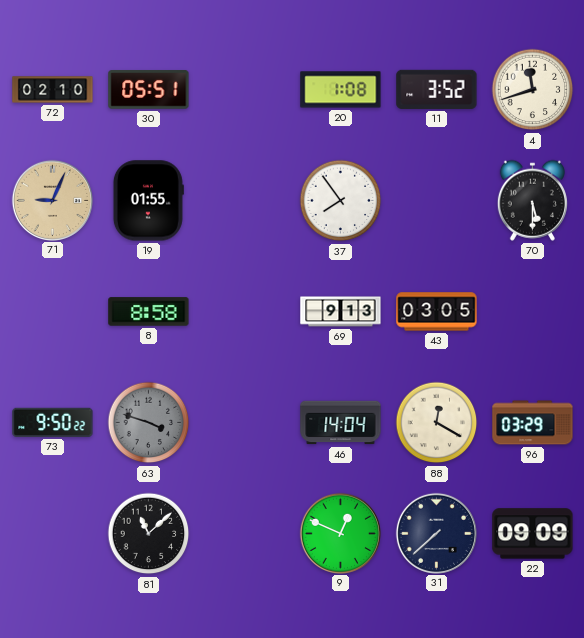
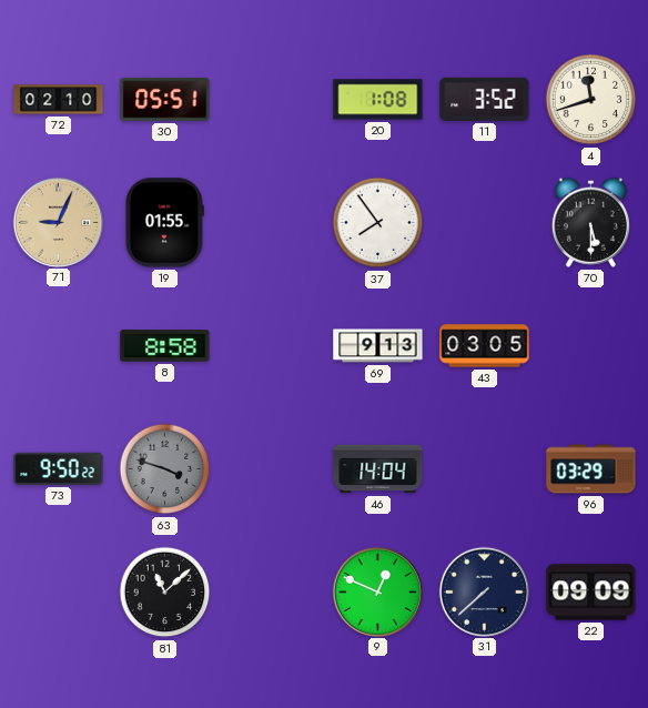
88: 12:20 -> none
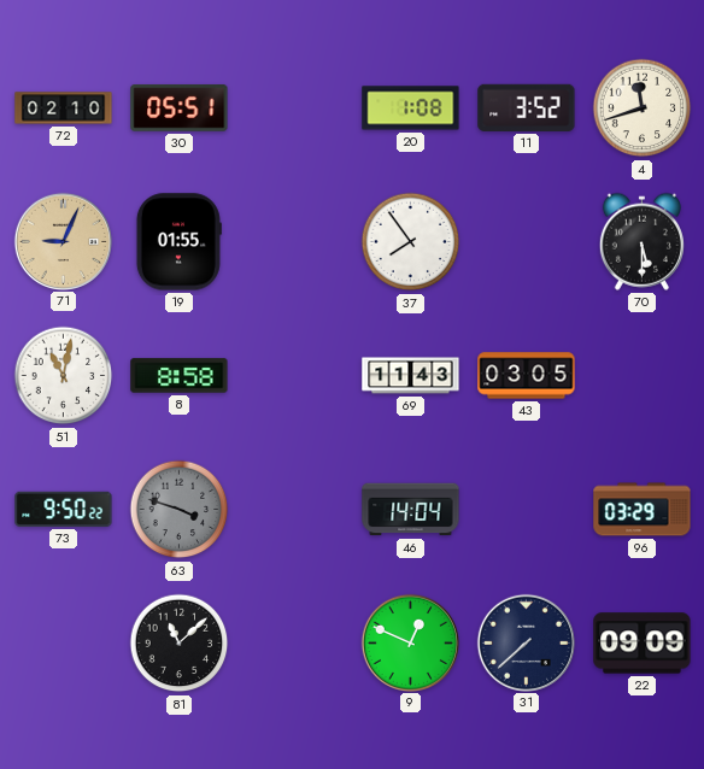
51: none -> 11:02
69: 9:13 -> 11:43
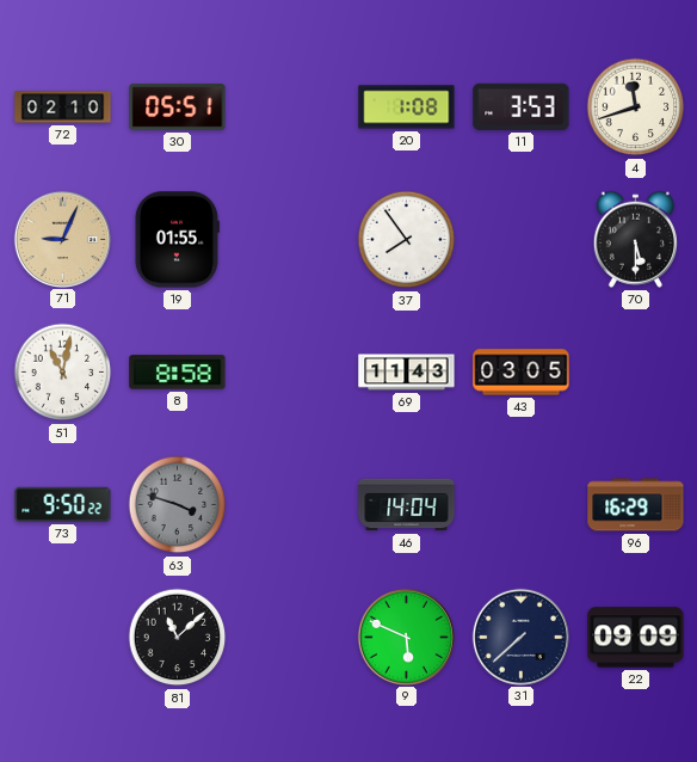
11: 3:52 -> 3:53
96: 03:29 -> 16:29
9: 12:49 -> 5:49
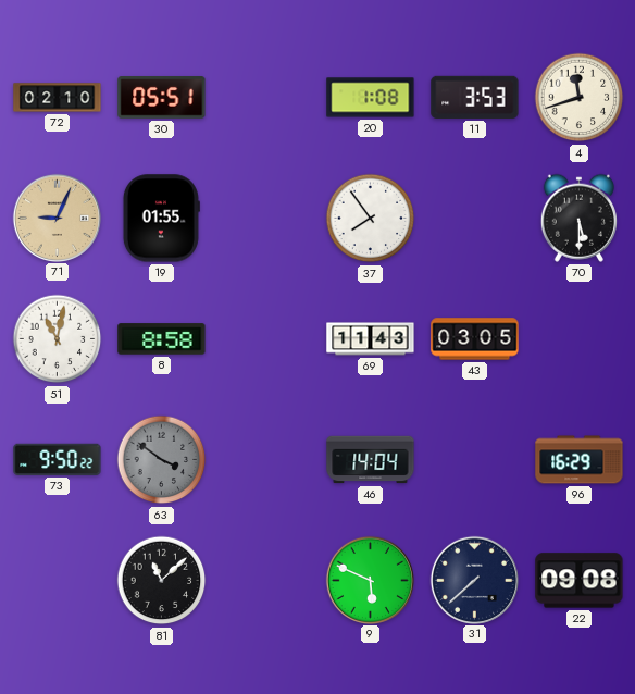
63: 3:48 -> 3:51
22: 09:09 -> 09:08
